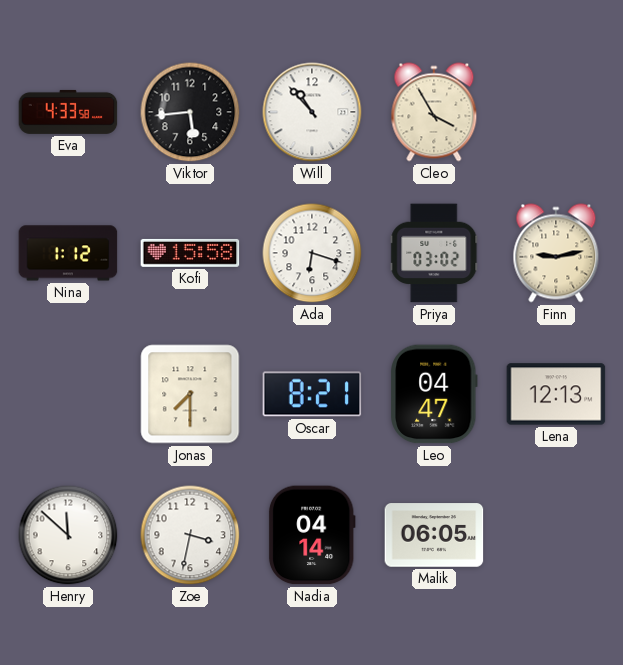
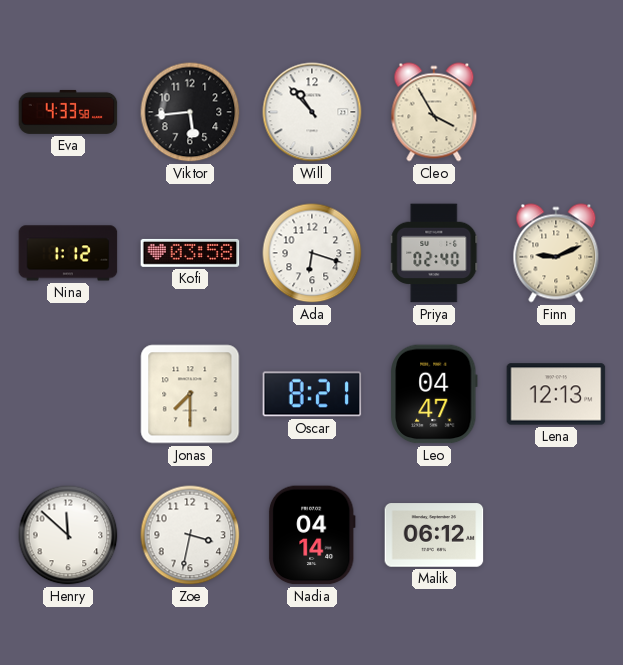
Kofi: 15:58 -> 03:58
Priya: 03:02 -> 02:40
Finn: 9:13 -> 9:11
Malik: 06:05 -> 06:12
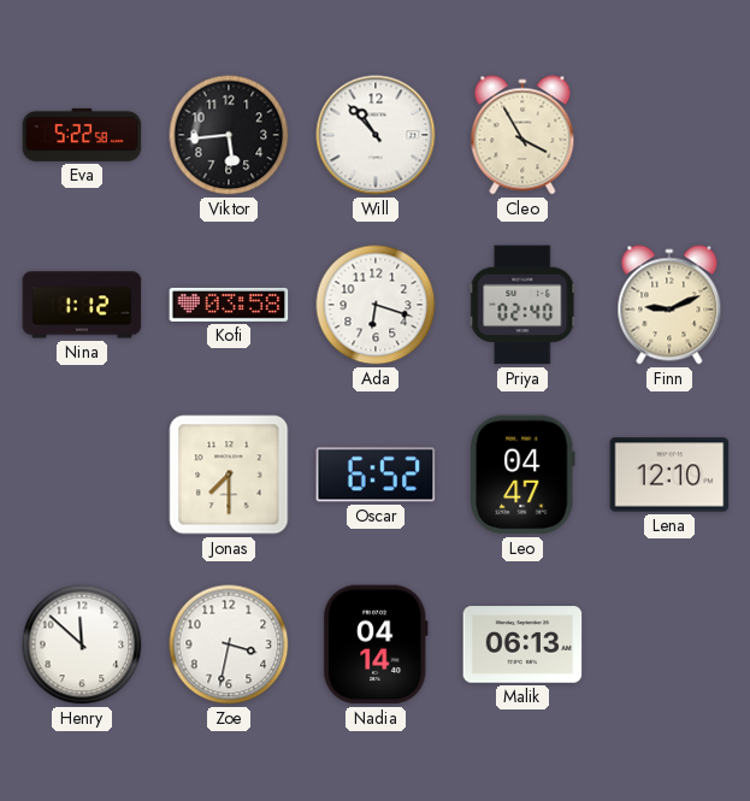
Eva: 4:33 -> 5:22
Oscar: 8:21 -> 6:52
Lena: 12:13 -> 12:10
Malik: 06:12 -> 06:13
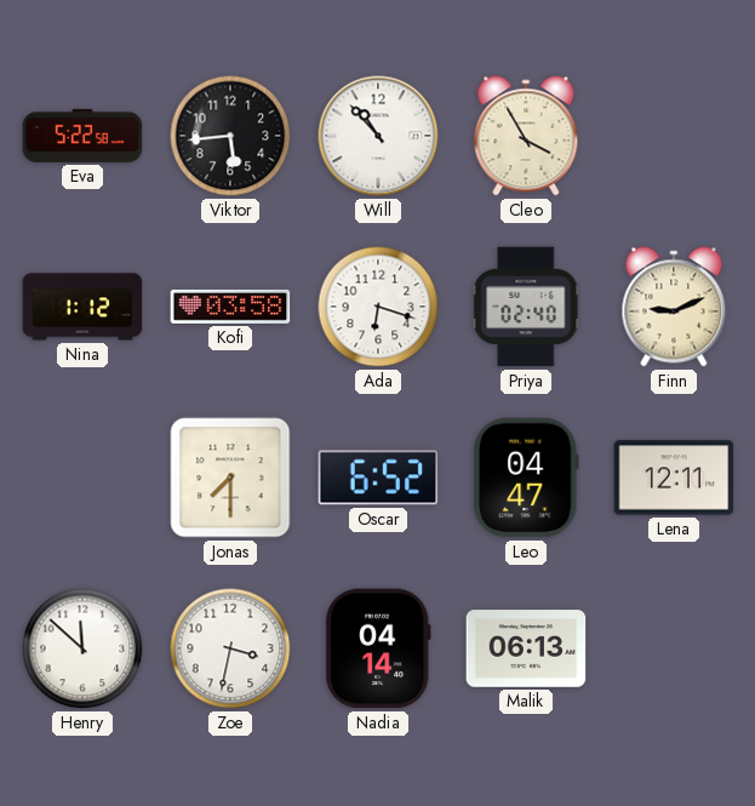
Lena: 12:10 -> 12:11
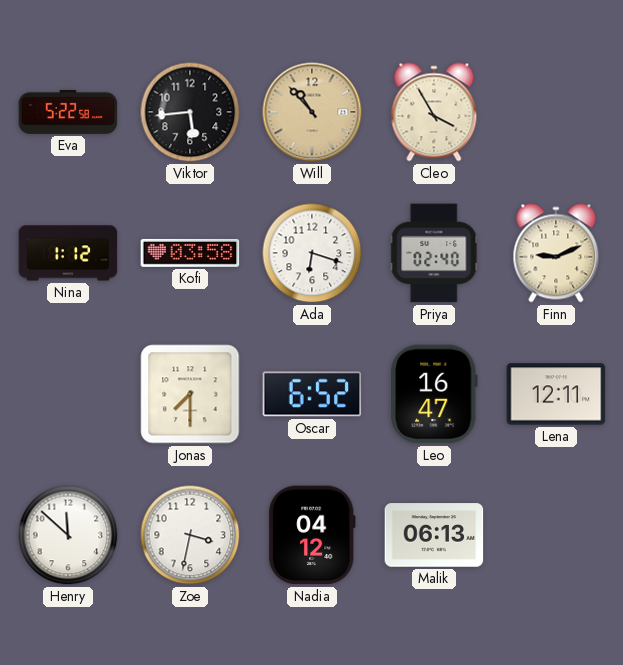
Will dial: white -> champagne
Leo: 04:47 -> 16:47
Nadia: 04:14 -> 04:12
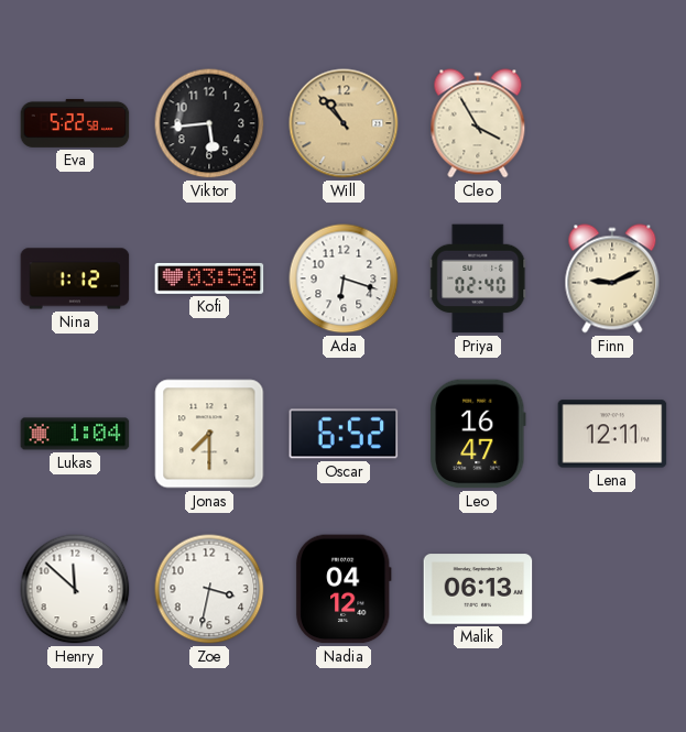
Lukas: none -> 1:04
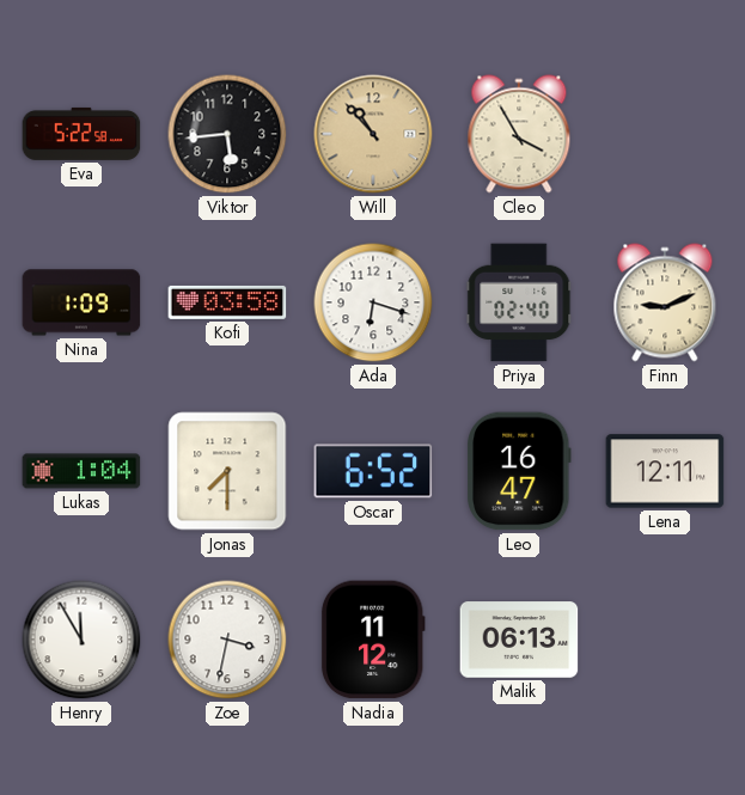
Nina: 1:12 -> 1:09
Henry: 11:52 -> 11:55
Nadia: 04:12 -> 11:12
